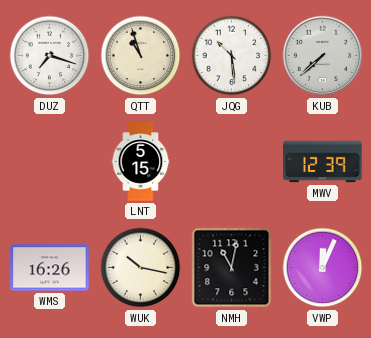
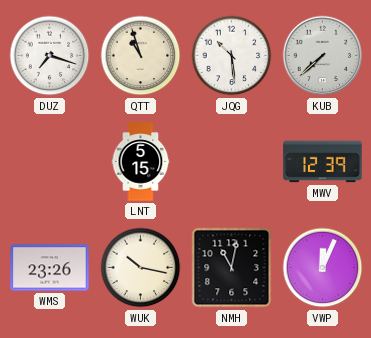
WMS: 16:26 -> 23:26
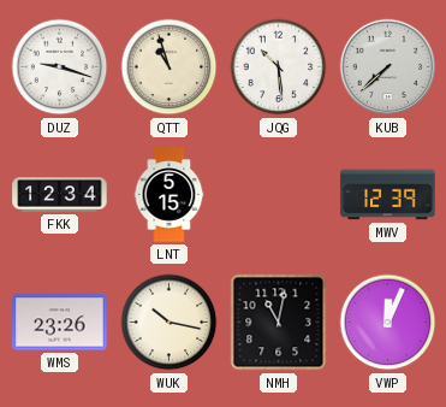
DUZ: 7:18 -> 9:18
FKK: none -> 12:34
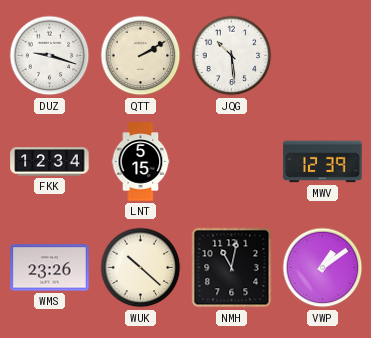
QTT: 10:57 -> 2:10
KUB: 7:38 -> none
WUK: 10:17 -> 10:22
VWP: 12:04 -> 1:09
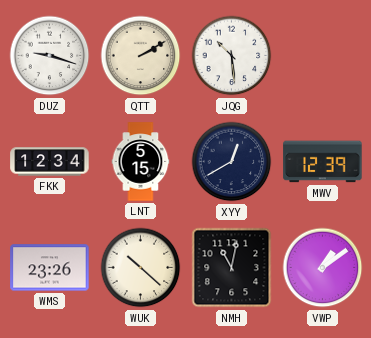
XYY: none -> 12:40
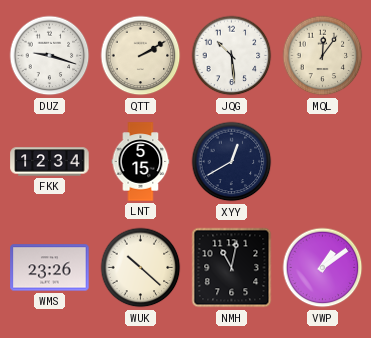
MQL: none -> 12:06
MWV: 12:39 -> none
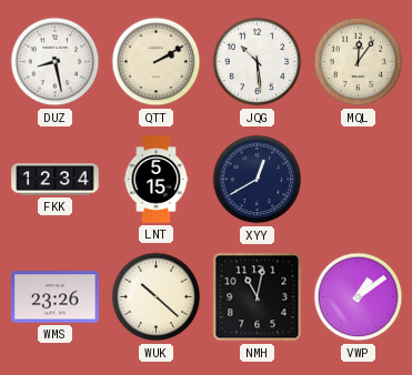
DUZ: 9:18 -> 8:28
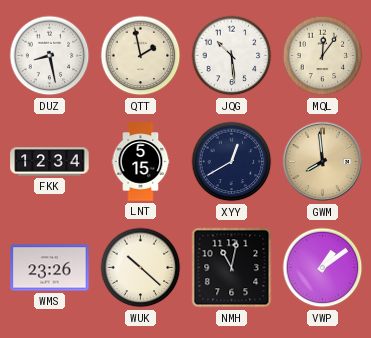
QTT: 2:10 -> 1:58
GWM: none -> 7:59
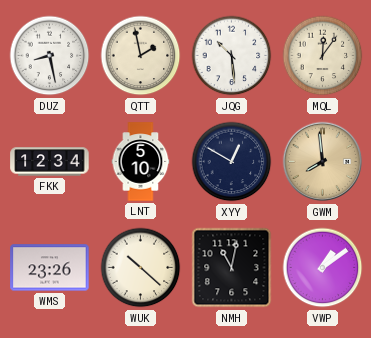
LNT: 5:15 -> 5:10
XYY: 12:40 -> 12:50
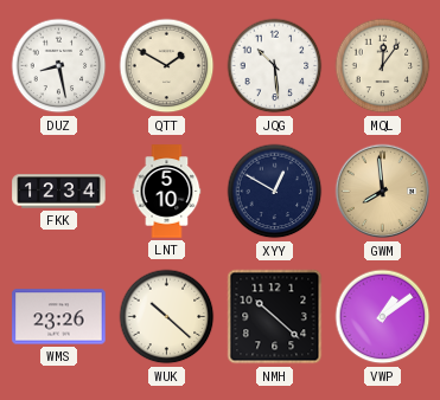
QTT: 1:58 -> 1:50
NMH: 11:02 -> 10:22
